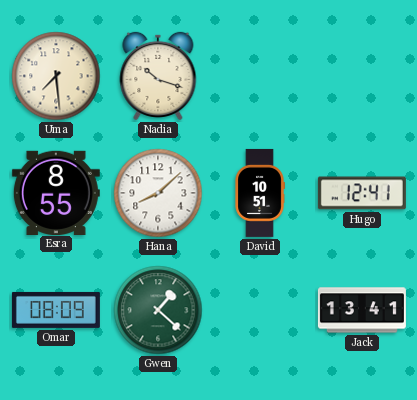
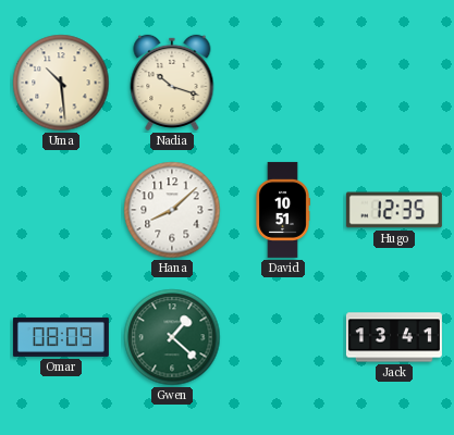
Uma: 7:29 -> 10:29
Esra: 8:55 -> none
Hugo: 12:41 -> 12:35
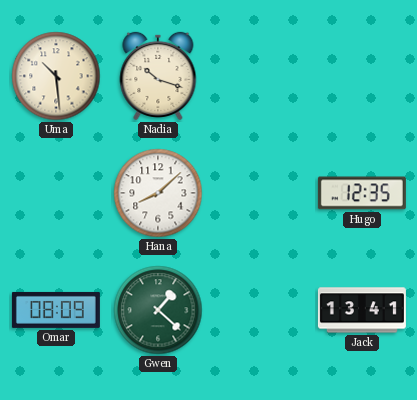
David: 10:51 -> none
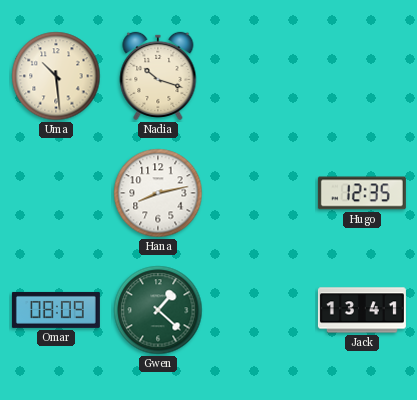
Hana: 8:08 -> 8:13
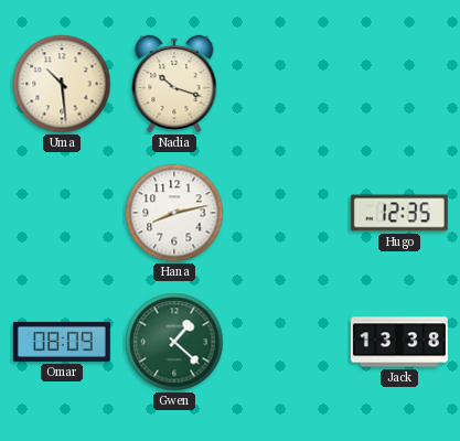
Jack: 13:41 -> 13:38
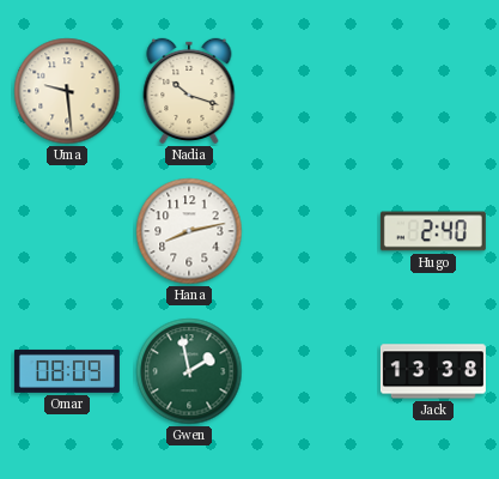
Uma: 10:29 -> 9:29
Hugo: 12:35 -> 2:40
Gwen: 1:22 -> 1:58
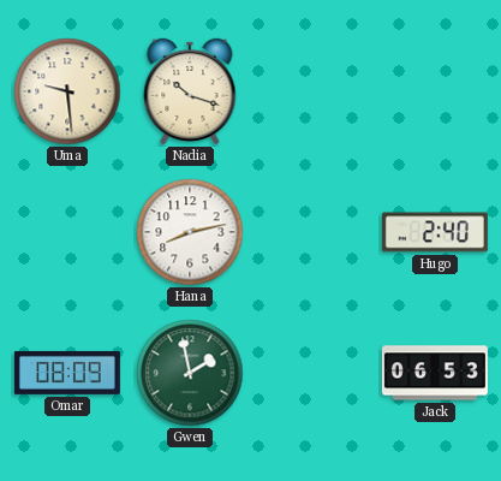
Jack: 13:38 -> 06:53
